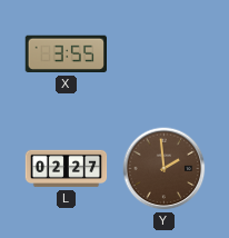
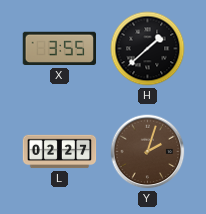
H: none -> 1:38
Y: 1:59 -> 2:03
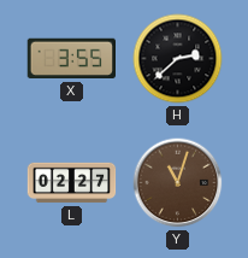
H: 1:38 -> 2:38
Y: 2:03 -> 11:03
